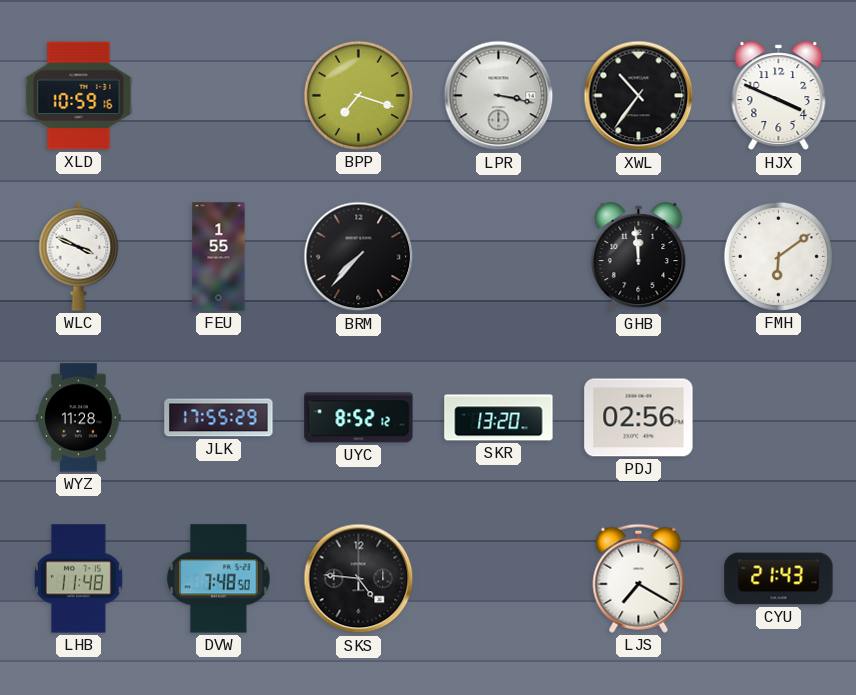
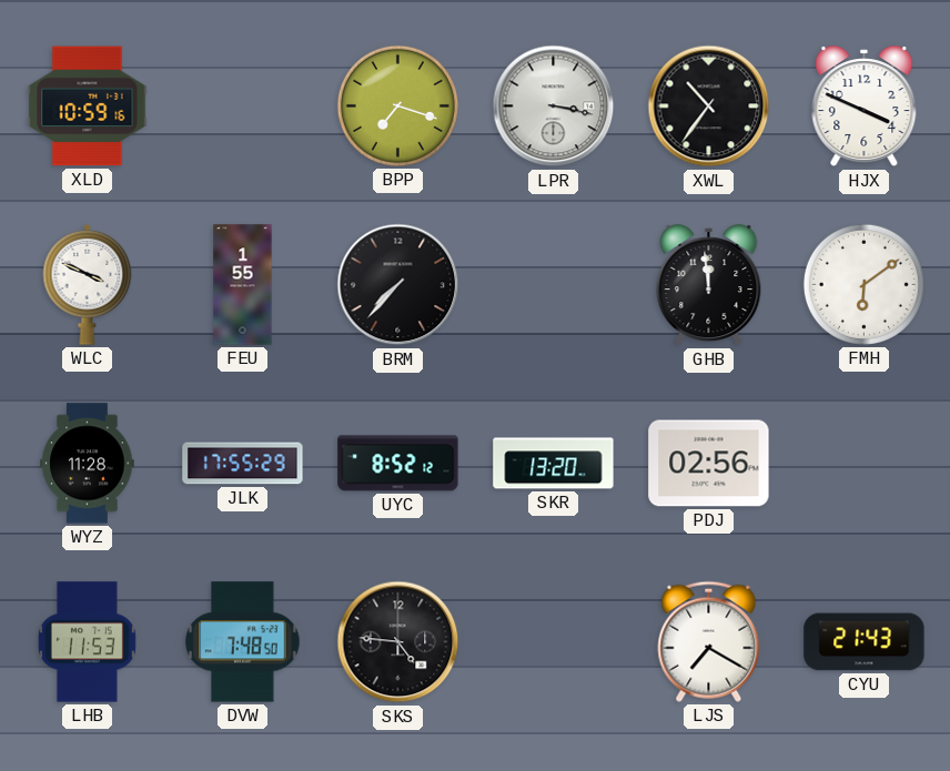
LHB: 11:48 -> 11:53
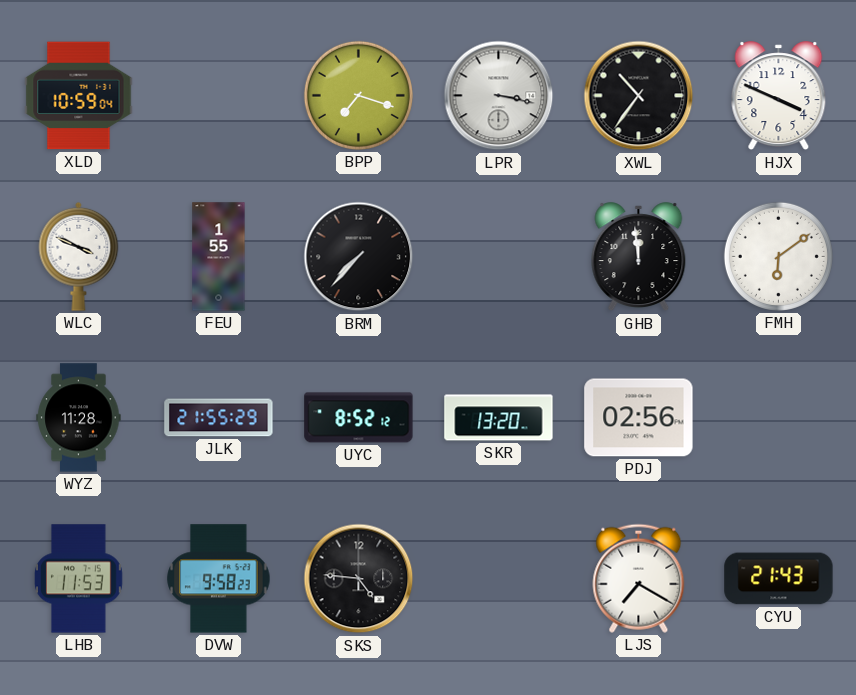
XLD: 10:59:16 -> 10:59:04
JLK: 17:55 -> 21:55
DVW: 7:48 -> 9:58
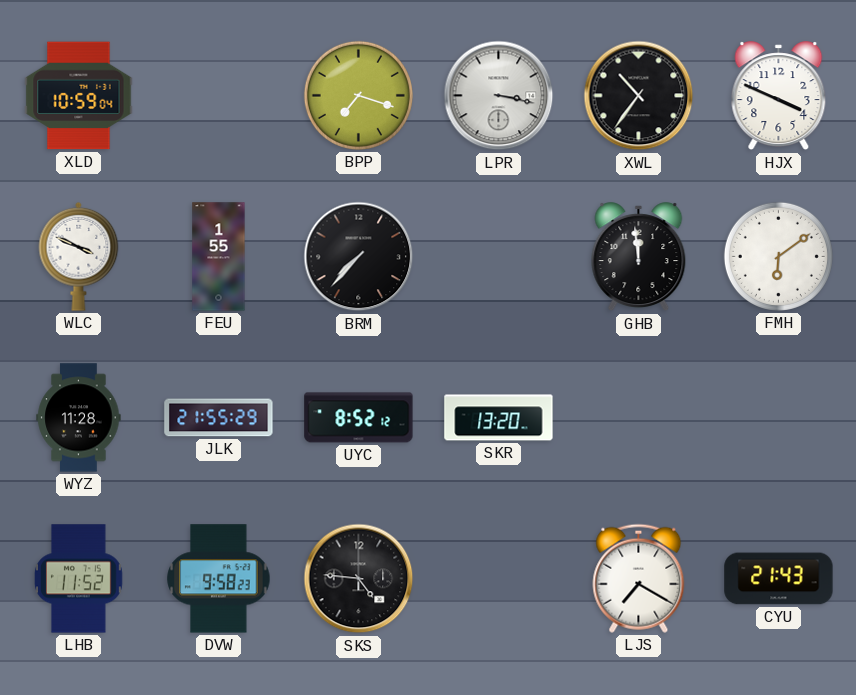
PDJ: 02:56 -> none
LHB: 11:53 -> 11:52
